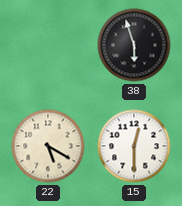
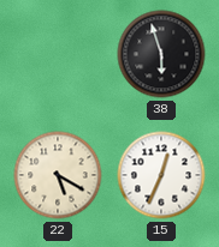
15: 12:30 -> 12:34
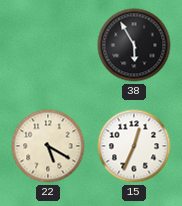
38: 5:57 -> 5:55
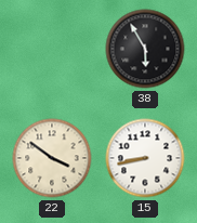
22: 5:20 -> 3:51
15: 12:34 -> 8:43
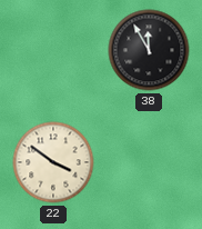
38: 5:55 -> 11:55
15: 8:43 -> none
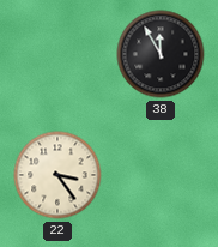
22: 3:51 -> 3:24
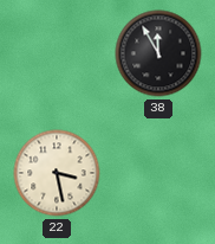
22: 3:24 -> 3:28
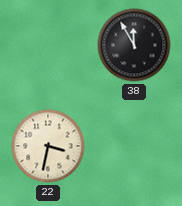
22: 3:28 -> 3:32
